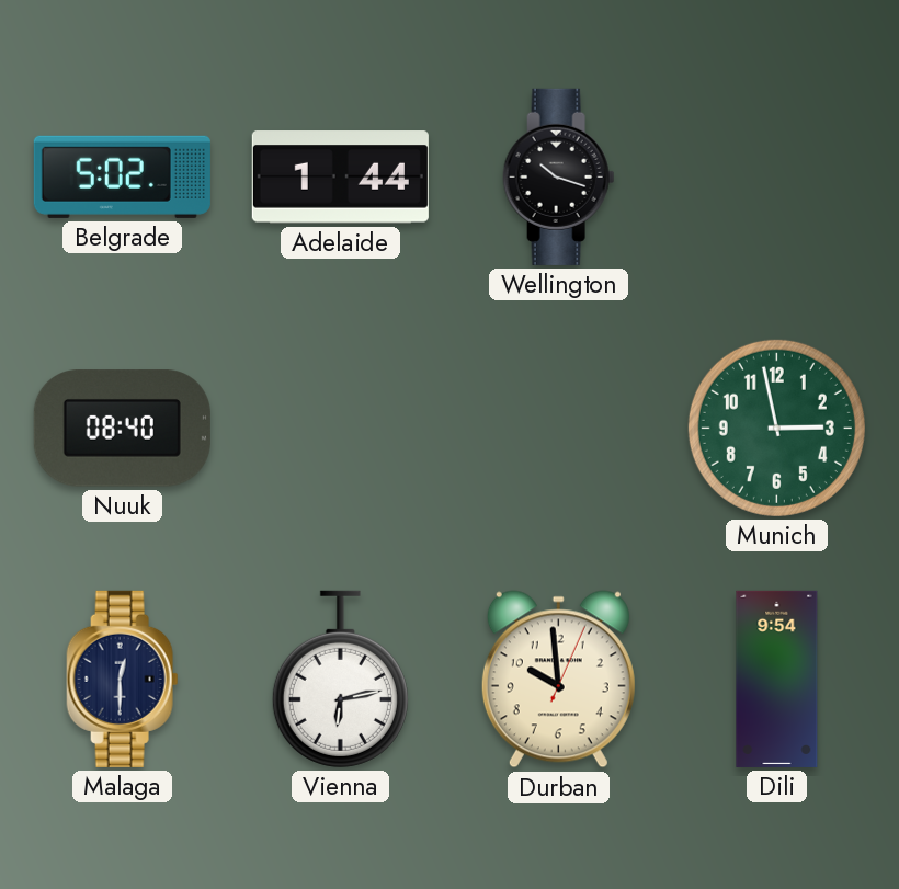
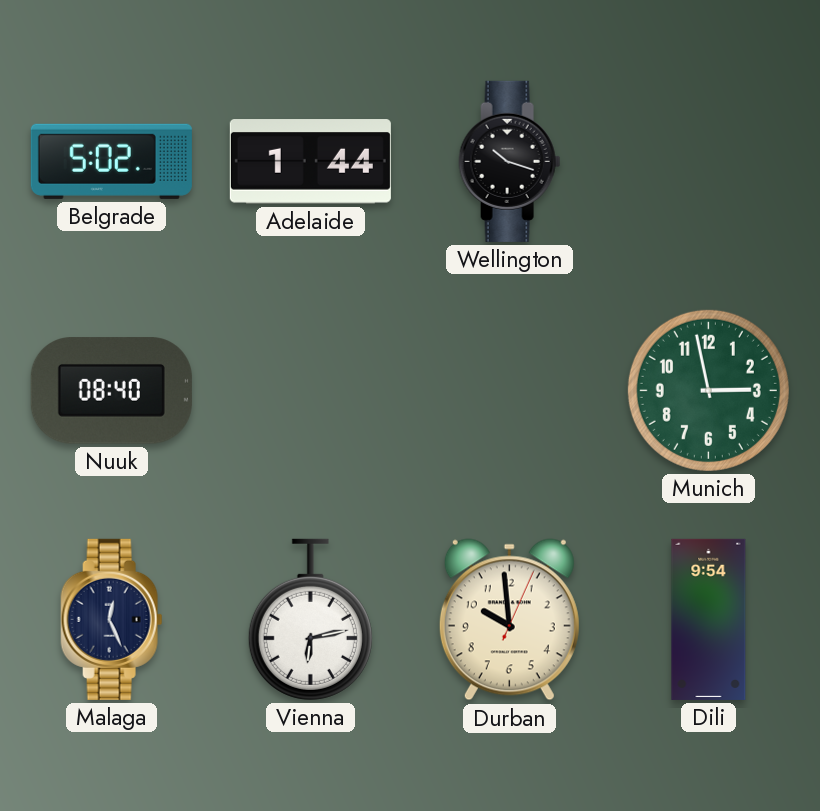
Malaga: 12:30 -> 12:26
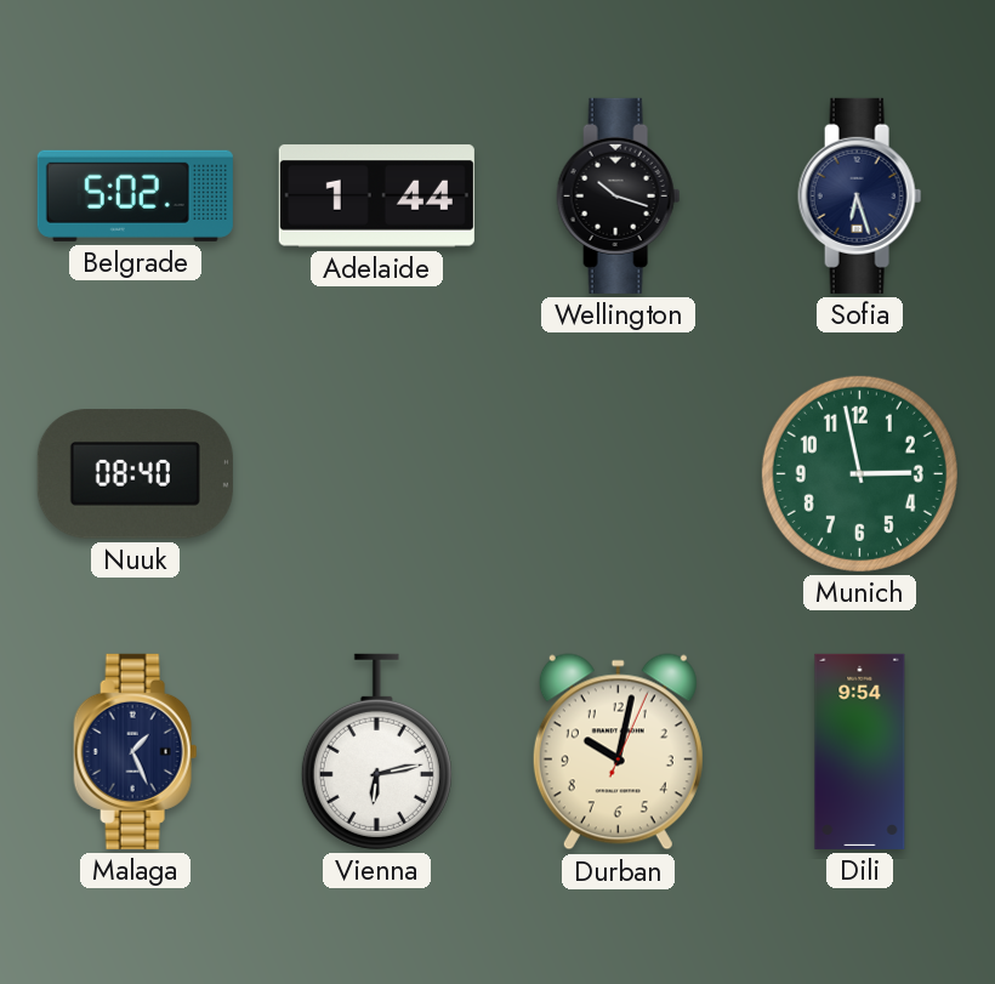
Sofia: none -> 6:27
Malaga: 12:26 -> 1:26
Durban: 9:59 -> 10:02
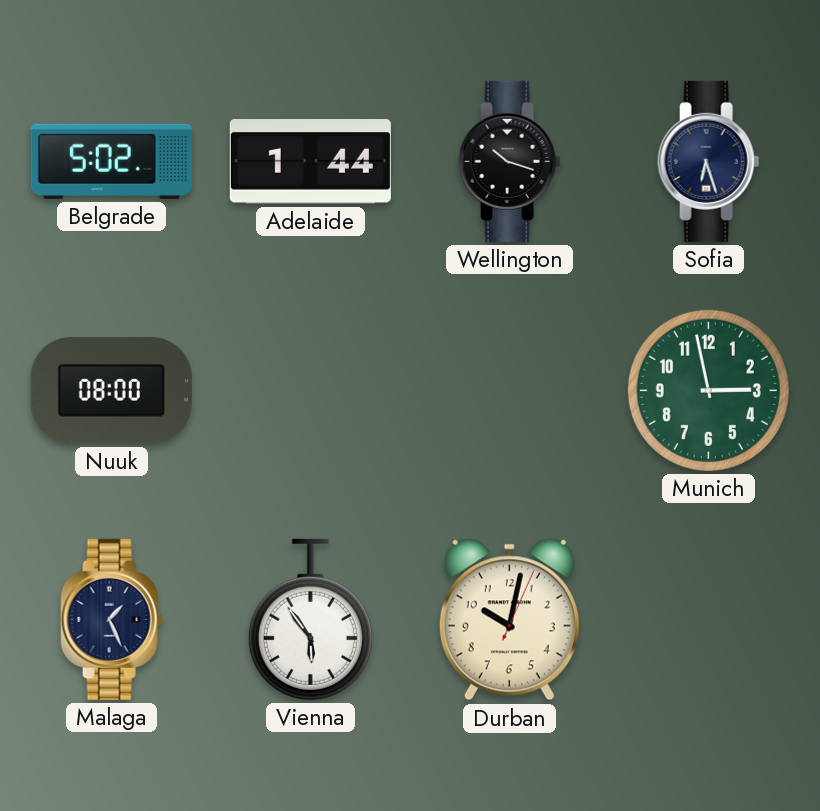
Nuuk: 08:40 -> 08:00
Vienna: 6:13 -> 5:54
Dili: 9:54 -> none
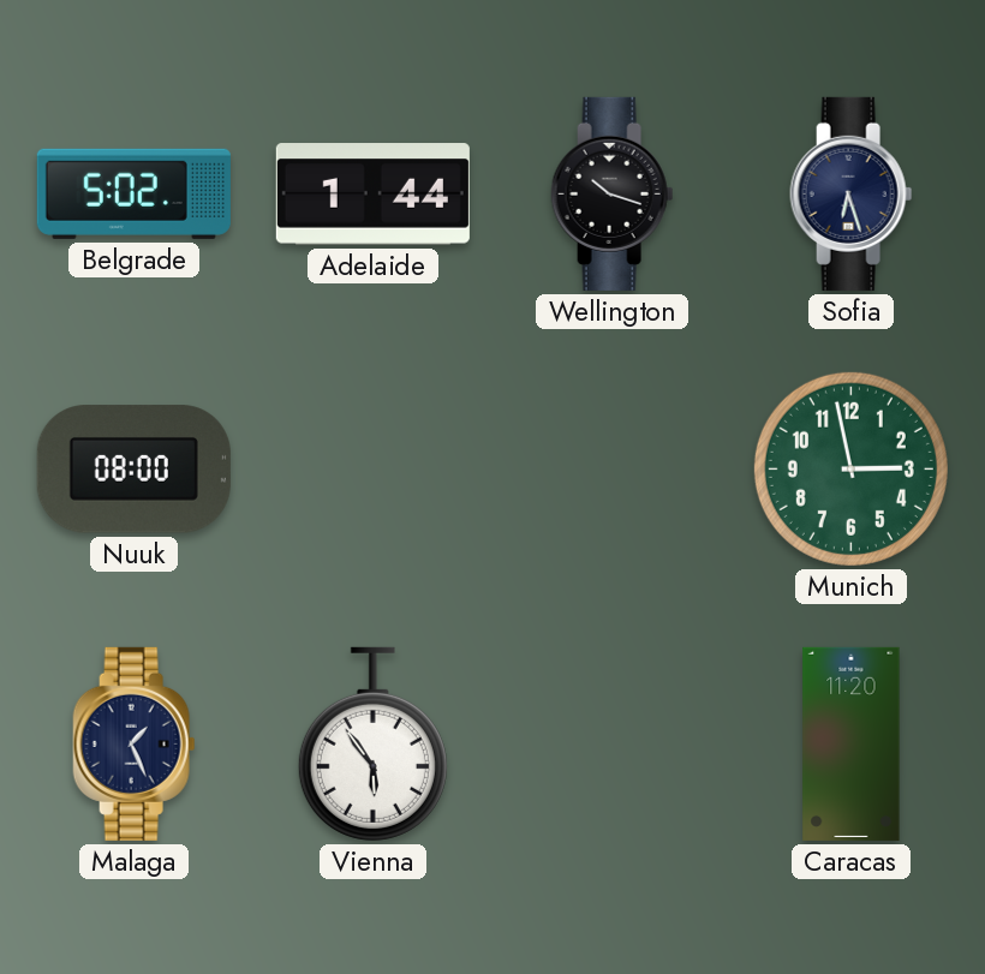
Durban: 10:02 -> none
Caracas: none -> 11:20
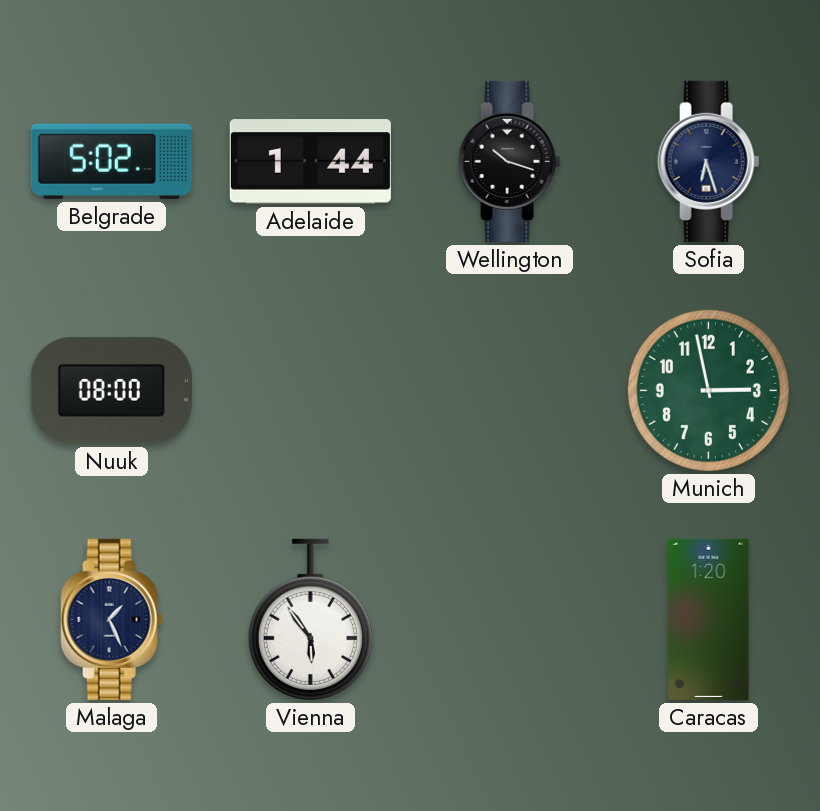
Caracas: 11:20 -> 1:20
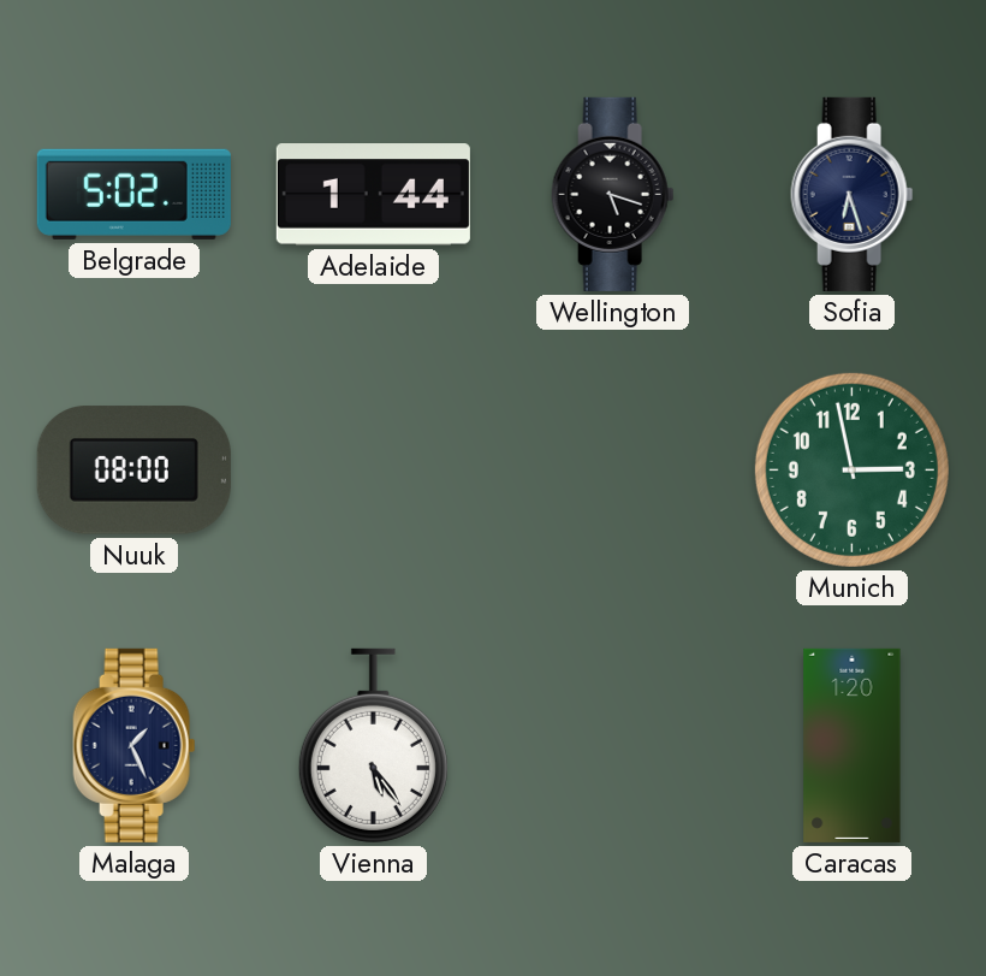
Wellington: 10:18 -> 5:18
Vienna: 5:54 -> 5:24
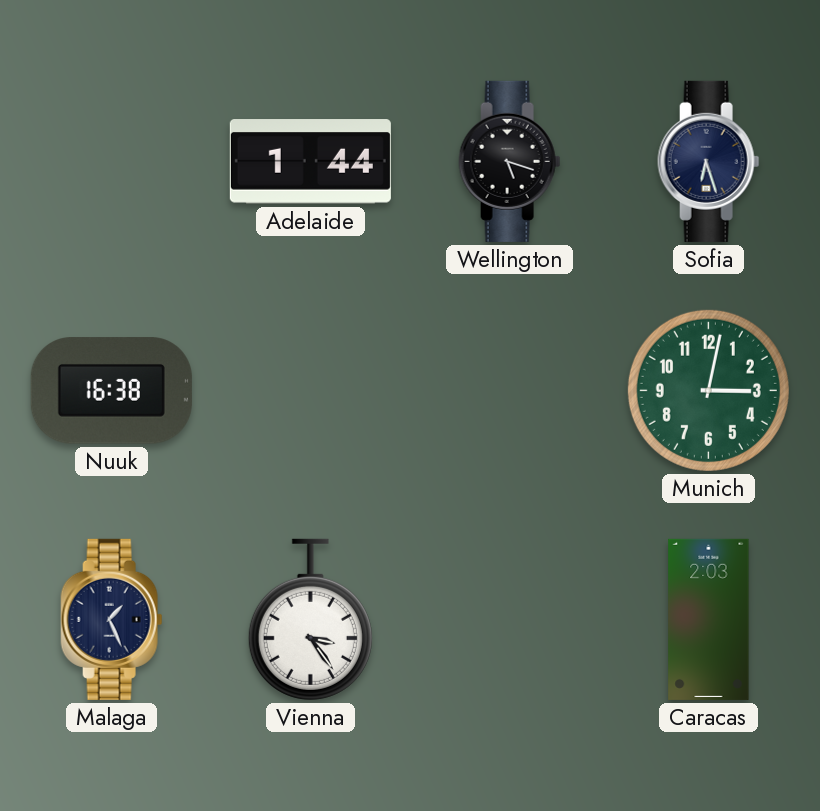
Belgrade: 5:02 -> none
Nuuk: 08:00 -> 16:38
Munich: 2:58 -> 3:02
Vienna: 5:24 -> 3:24
Caracas: 1:20 -> 2:03
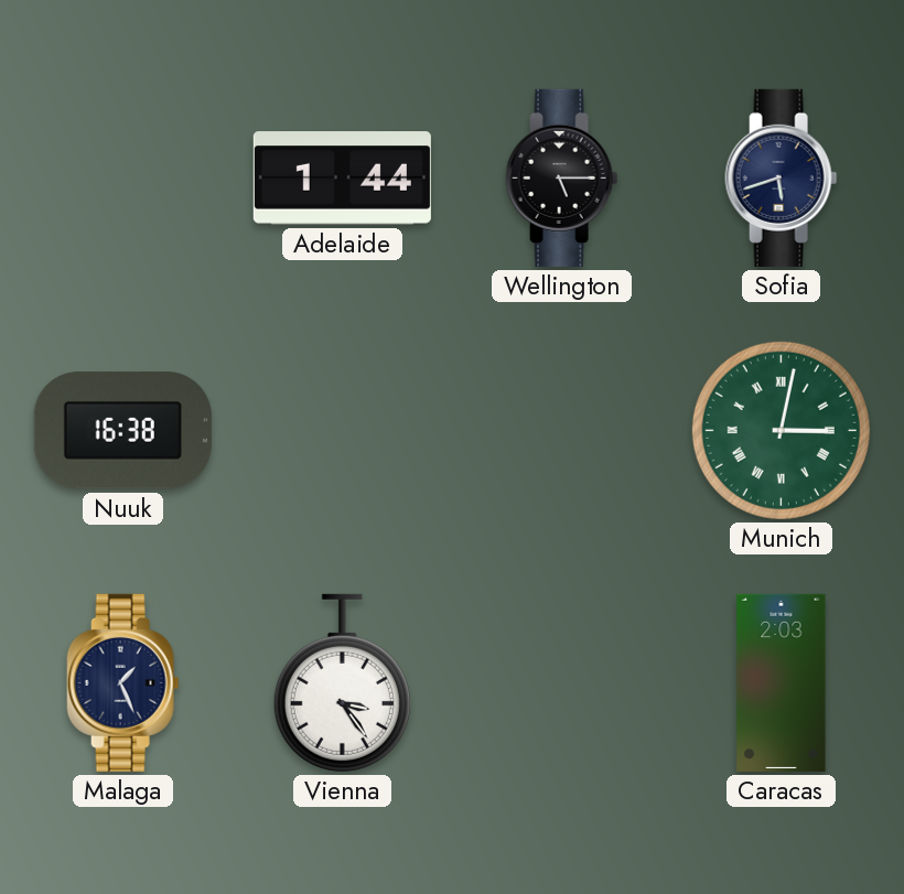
Wellington: 5:18 -> 5:15
Sofia: 6:27 -> 5:42
Munich numerals: Arabic -> Roman
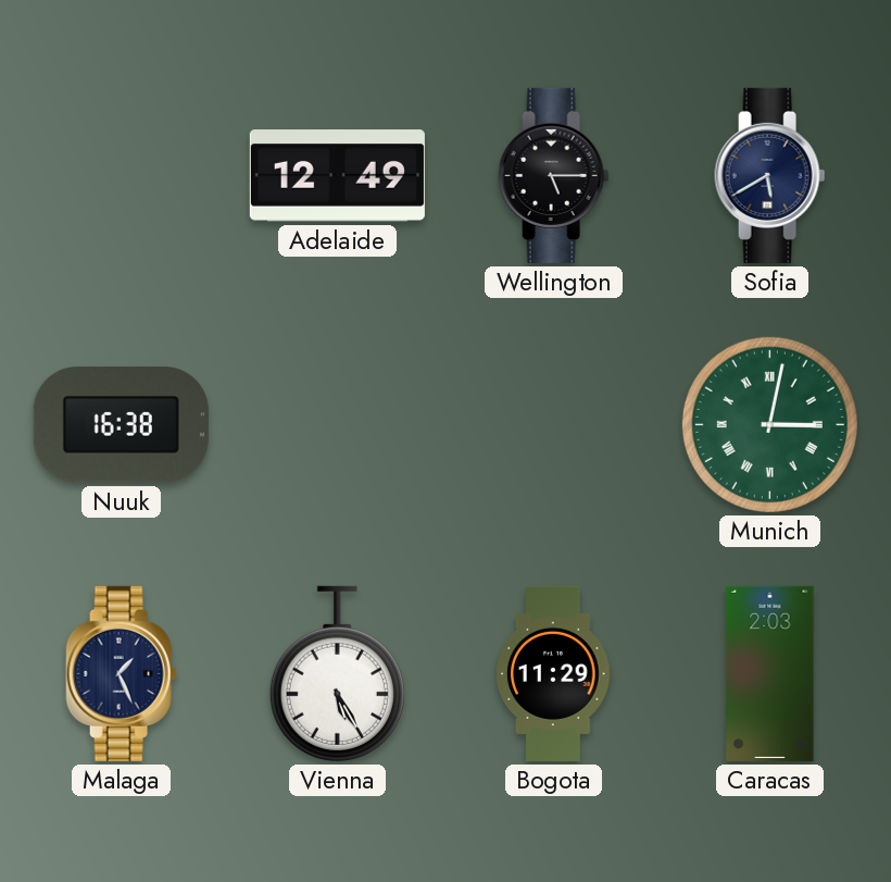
Adelaide: 1:44 -> 12:49
Sofia: 5:42 -> 5:40
Vienna: 3:24 -> 5:25
Bogota: none -> 11:29
